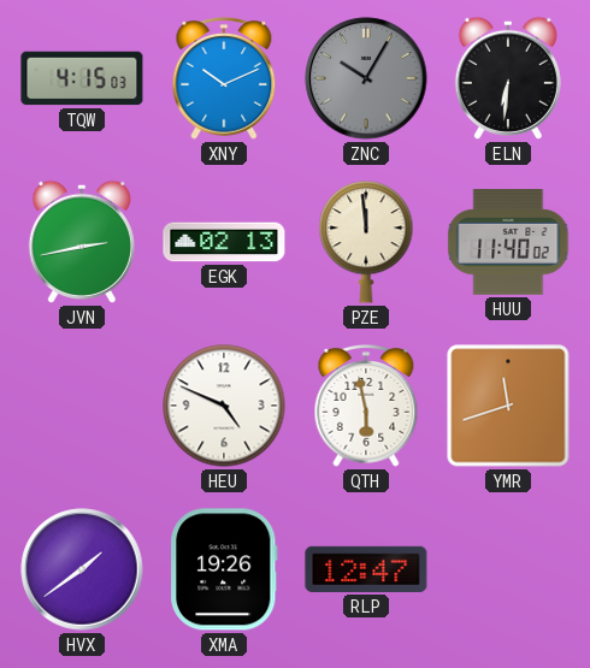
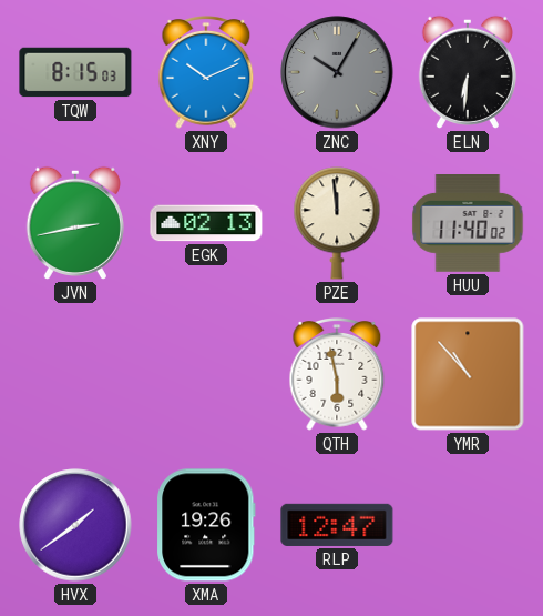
TQW: 4:15 -> 8:15
HEU: 4:49 -> none
YMR: 11:42 -> 10:53
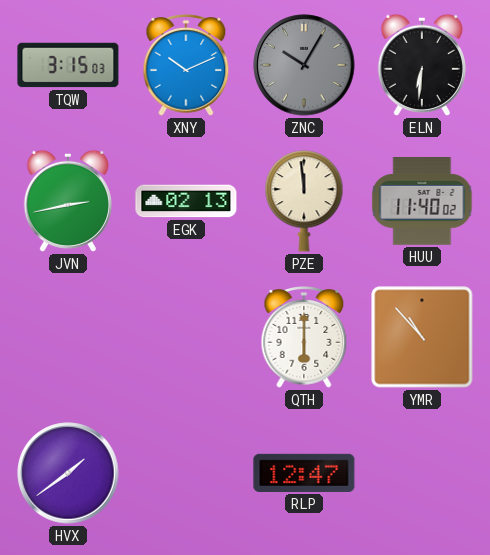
TQW: 8:15 -> 3:15
QTH: 5:58 -> 6:00
XMA: 19:26 -> none
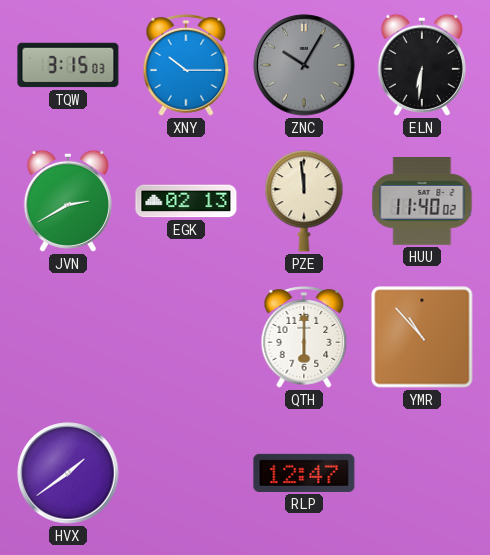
XNY: 10:11 -> 10:15
JVN: 2:43 -> 2:40
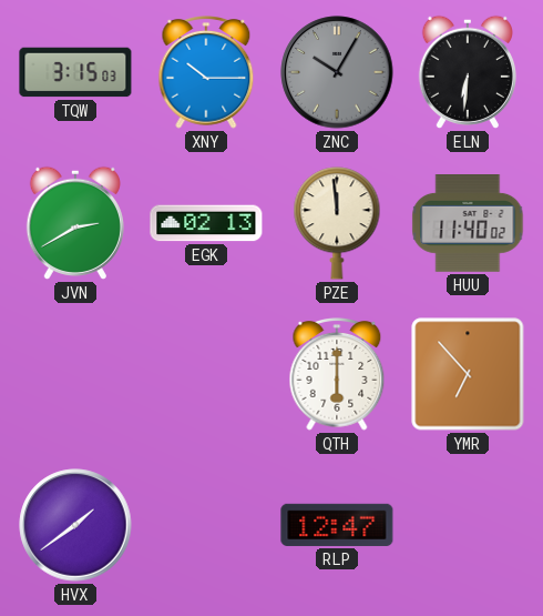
YMR: 10:53 -> 6:53
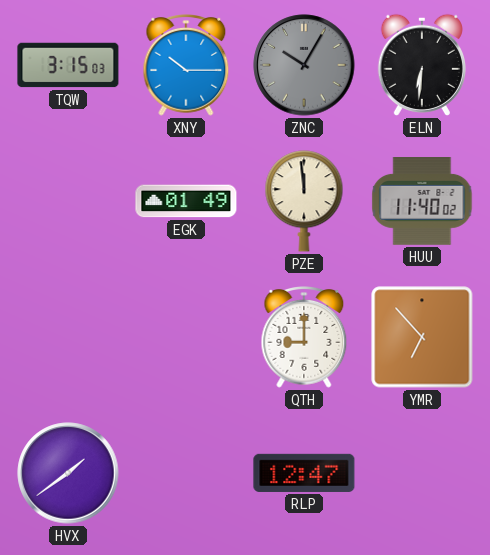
JVN: 2:40 -> none
EGK: 02:13 -> 01:49
QTH: 6:00 -> 9:00
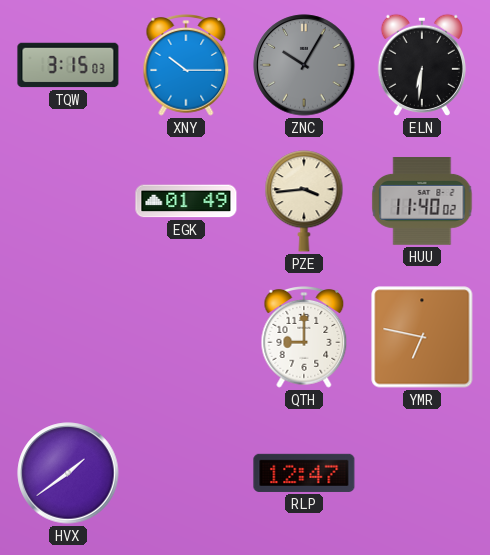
PZE: 11:59 -> 3:44
YMR: 6:53 -> 6:47
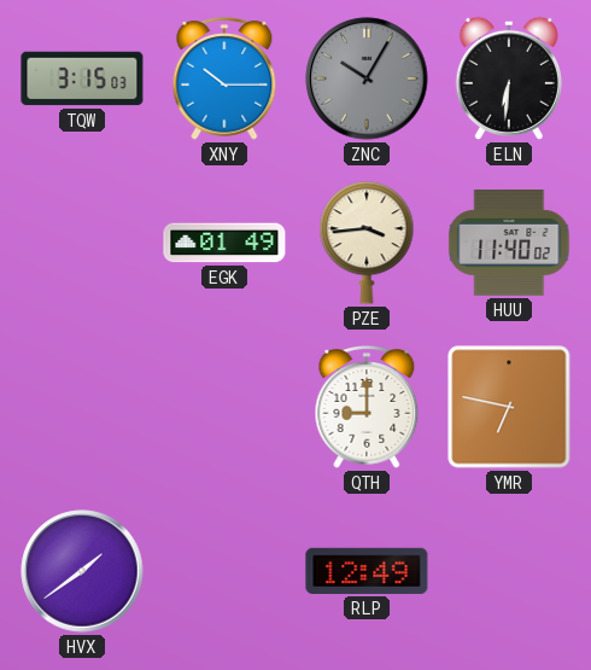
RLP: 12:47 -> 12:49
